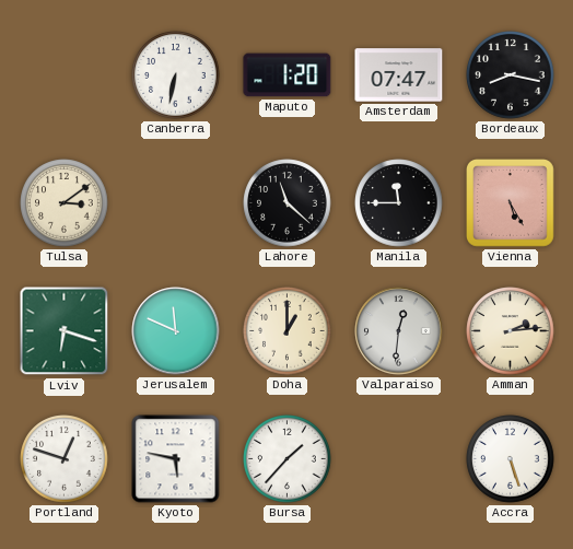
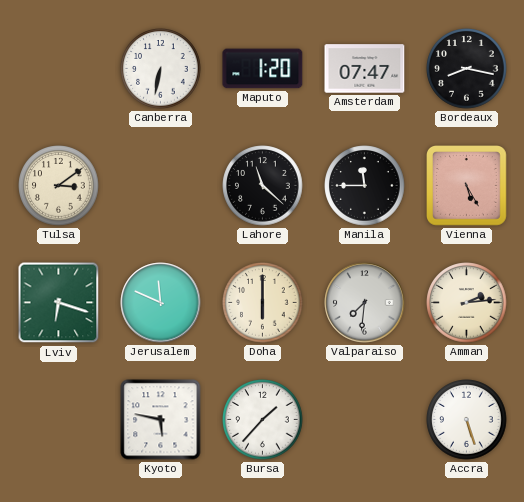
Doha: 1:00 -> 6:00
Valparaiso: 12:31 -> 7:31
Portland: 12:48 -> none
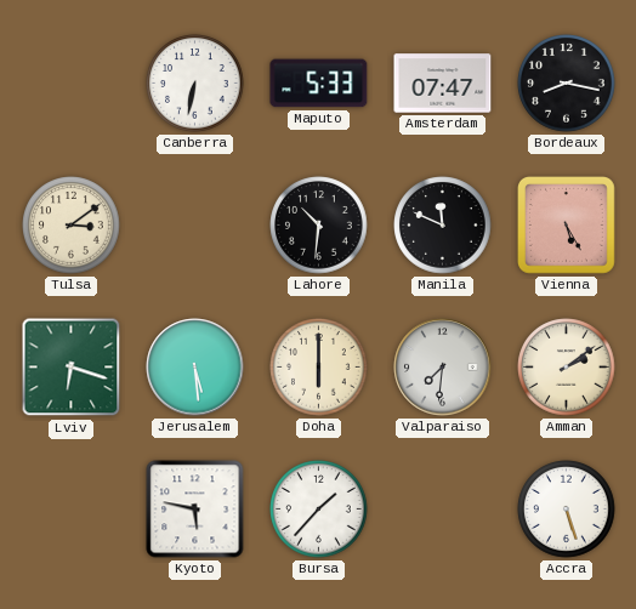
Maputo: 1:20 -> 5:33
Lahore: 11:22 -> 10:31
Manila: 11:45 -> 11:49
Jerusalem: 11:49 -> 5:29
Amman: 2:14 -> 2:09
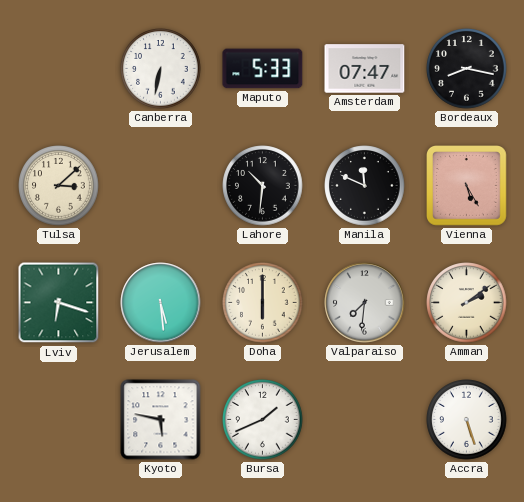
Tulsa: 3:09 -> 3:08
Bursa: 1:37 -> 1:41
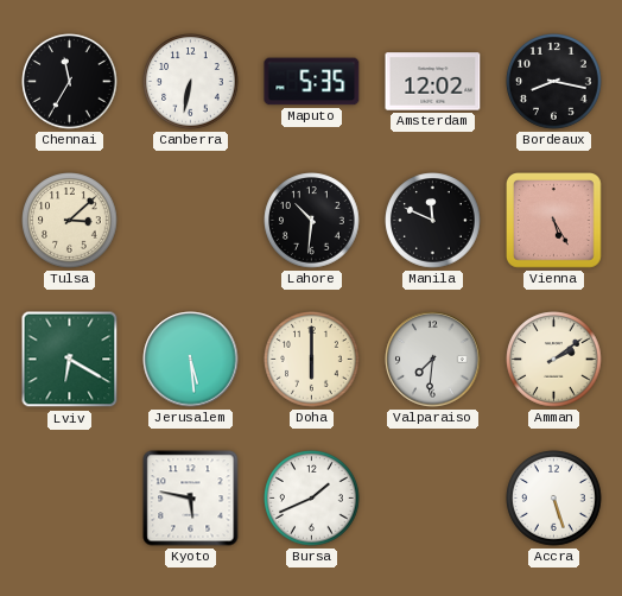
Chennai: none -> 11:35
Maputo: 5:33 -> 5:35
Amsterdam: 07:47 -> 12:02
Lviv: 6:18 -> 6:20
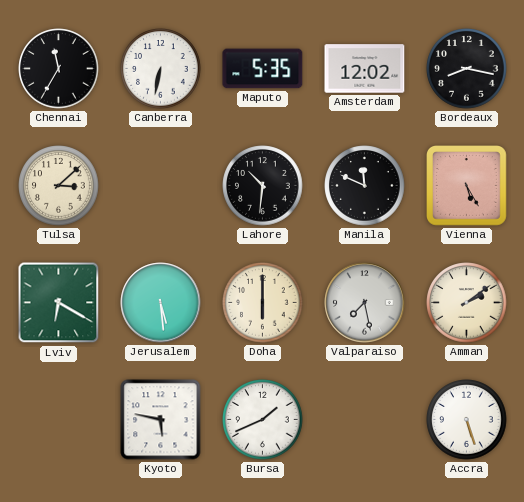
Valparaiso: 7:31 -> 7:28
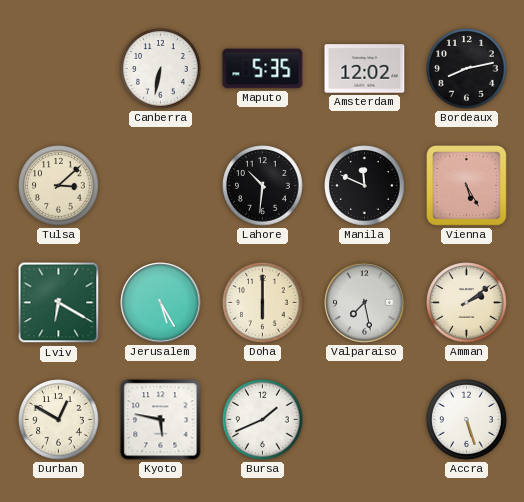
Chennai: 11:35 -> none
Bordeaux: 8:17 -> 8:13
Jerusalem: 5:29 -> 5:25
Durban: none -> 12:50
